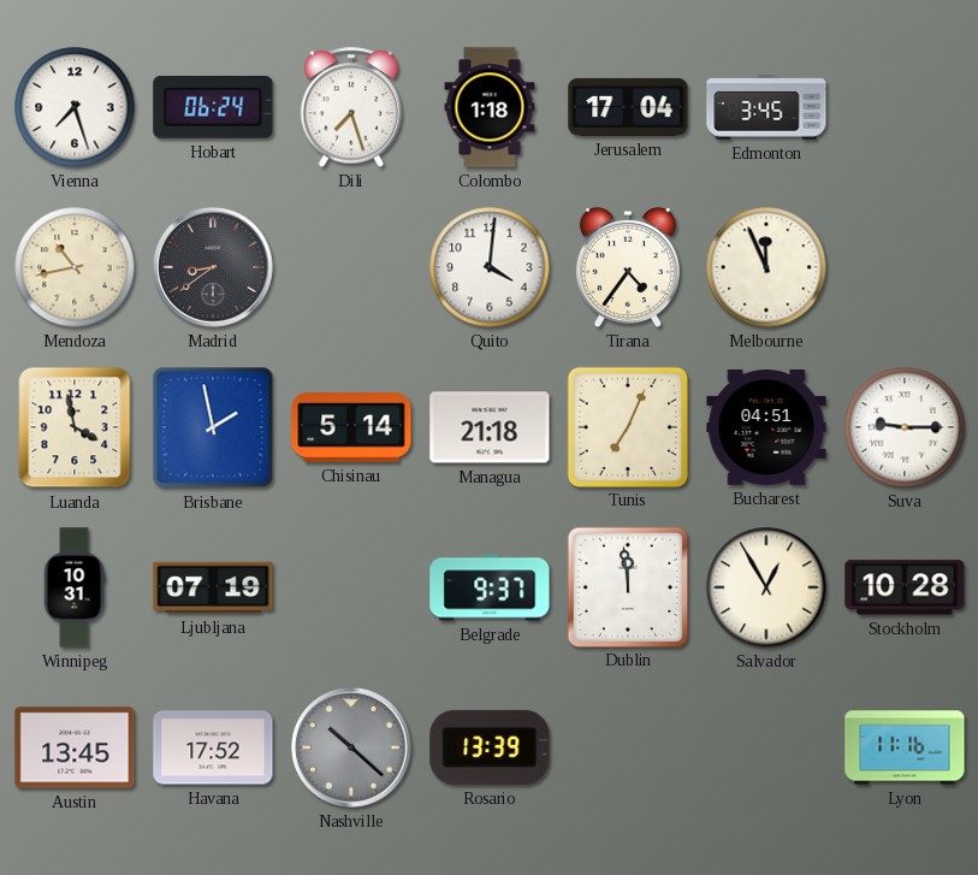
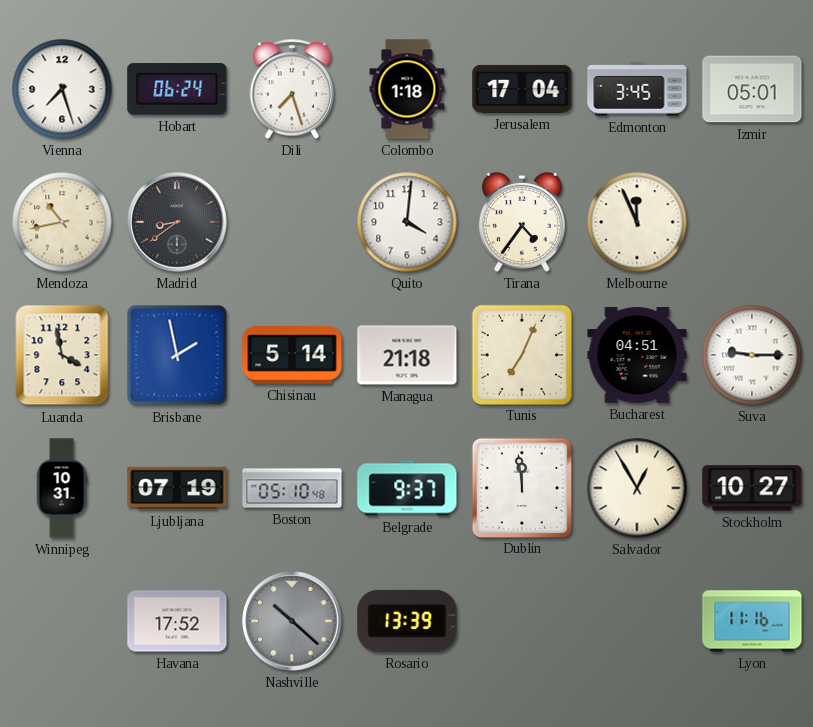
Izmir: none -> 05:01
Boston: none -> 05:10
Stockholm: 10:28 -> 10:27
Austin: 13:45 -> none
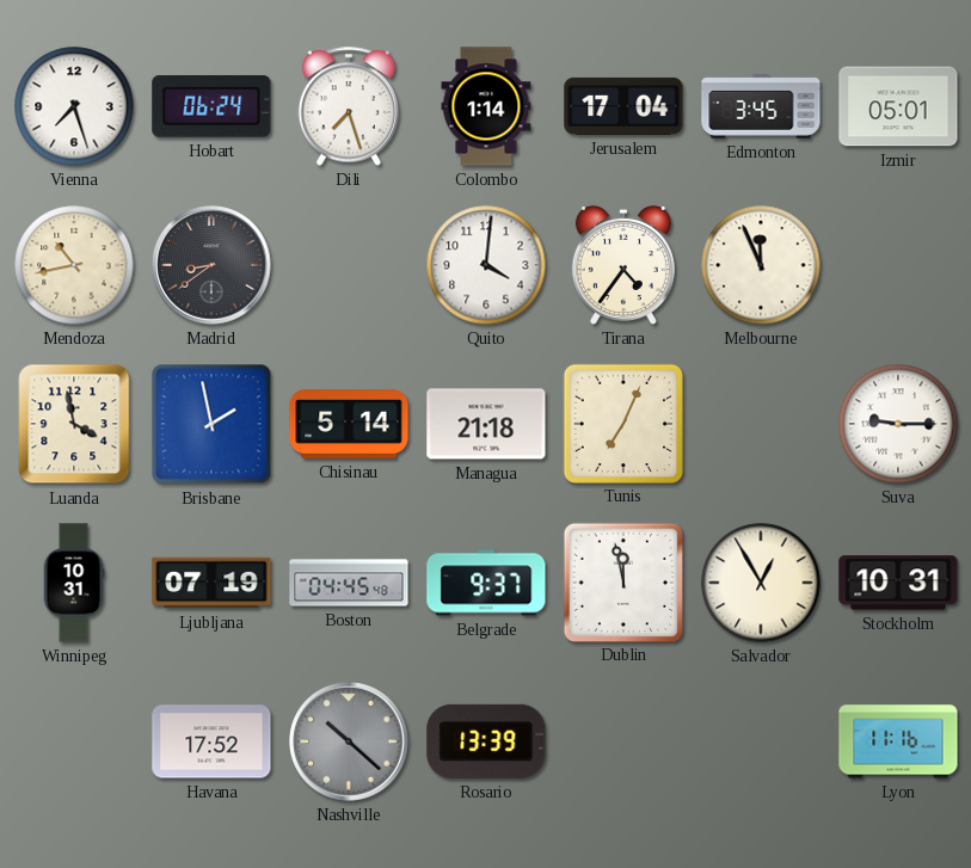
Colombo: 1:18 -> 1:14
Bucharest: 04:51 -> none
Boston: 05:10 -> 04:45
Dublin: 11:59 -> 11:58
Stockholm: 10:27 -> 10:31
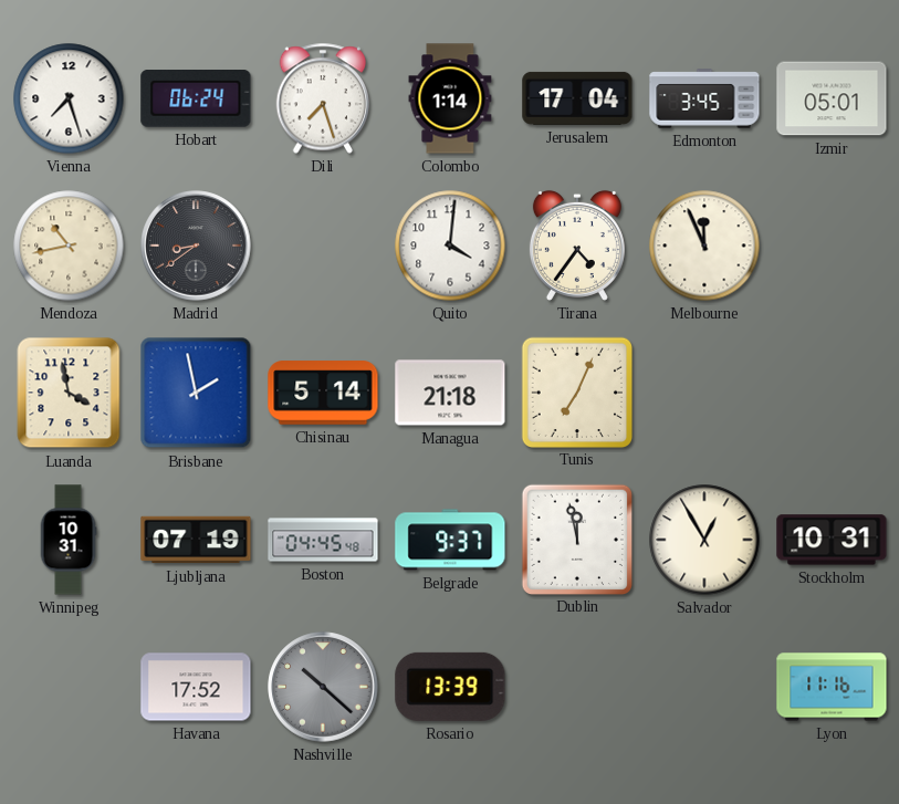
Suva: 9:15 -> none
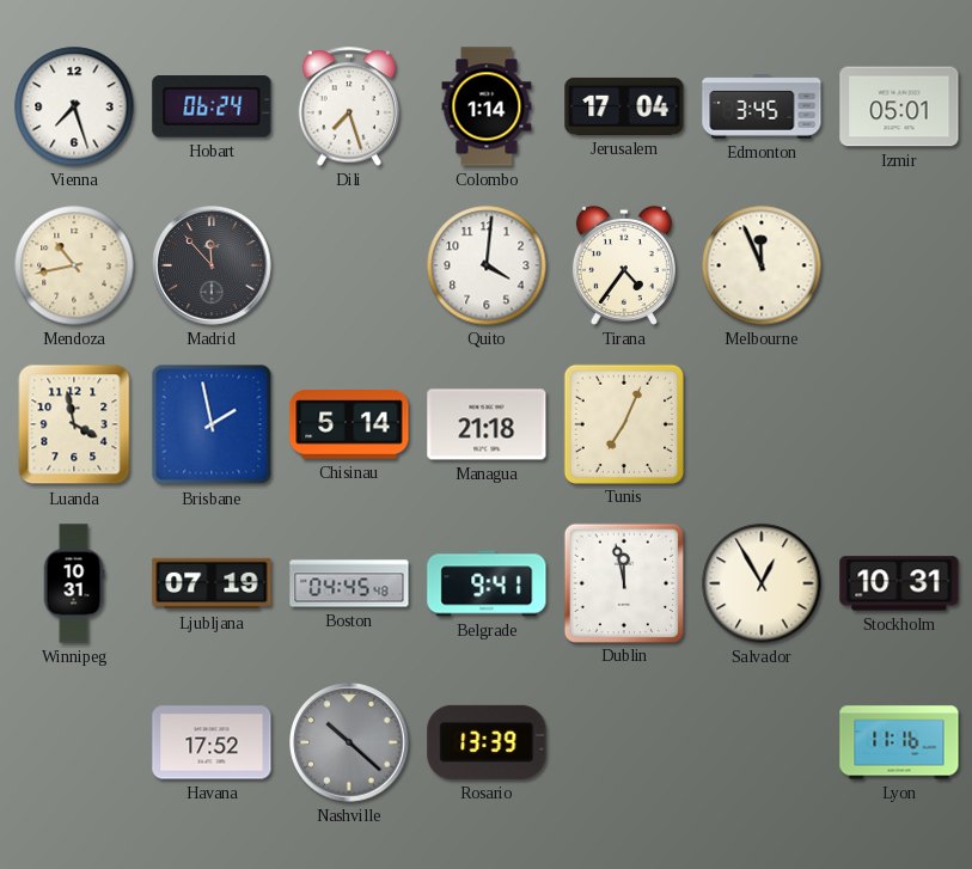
Madrid: 8:39 -> 11:53
Belgrade: 9:37 -> 9:41
